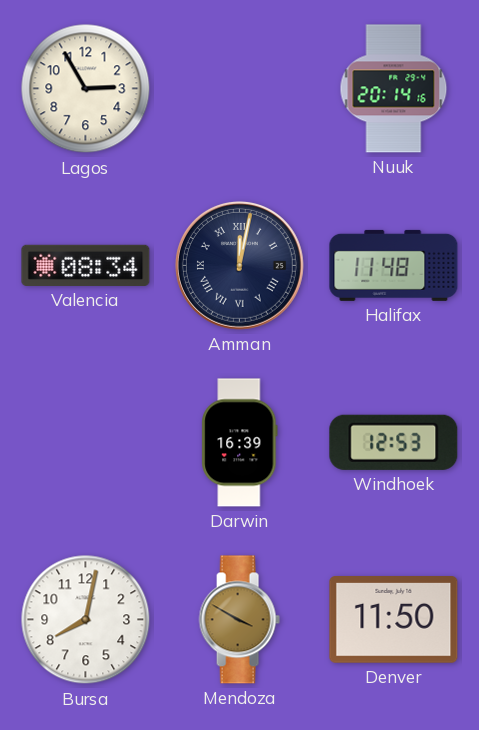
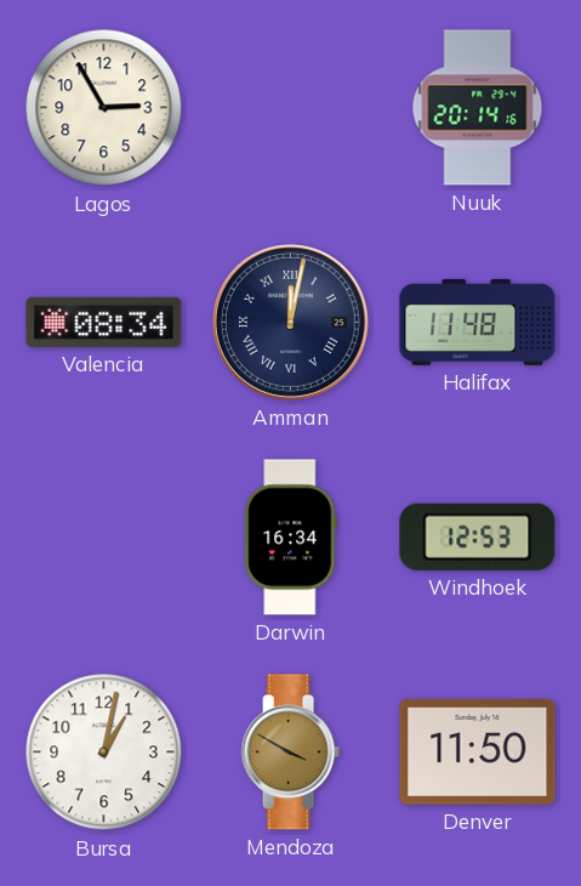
Darwin: 16:39 -> 16:34
Bursa: 8:02 -> 1:02
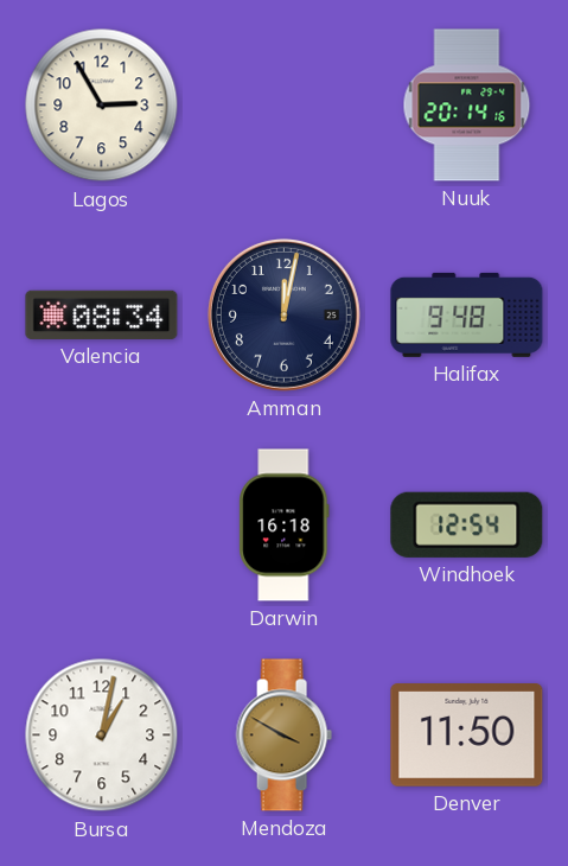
Amman numerals: Roman -> Arabic
Halifax: 11:48 -> 9:48
Darwin: 16:34 -> 16:18
Windhoek: 12:53 -> 12:54
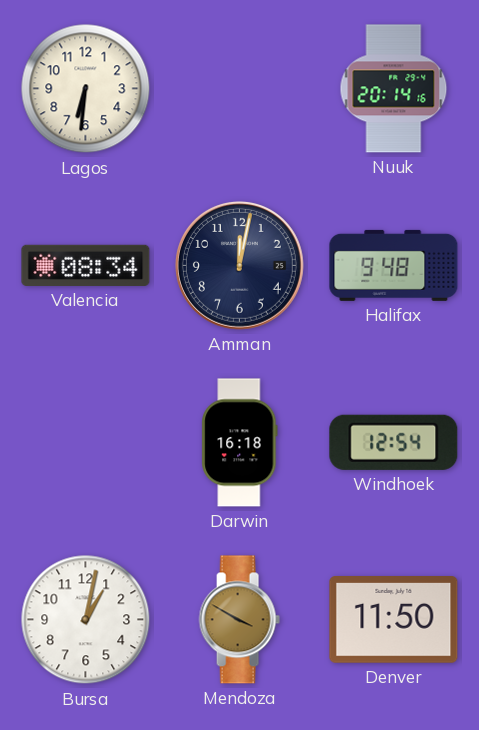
Lagos: 2:55 -> 6:31
